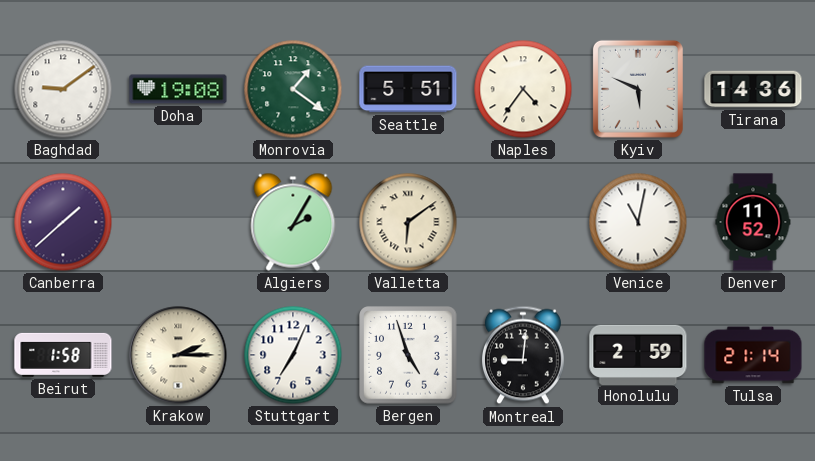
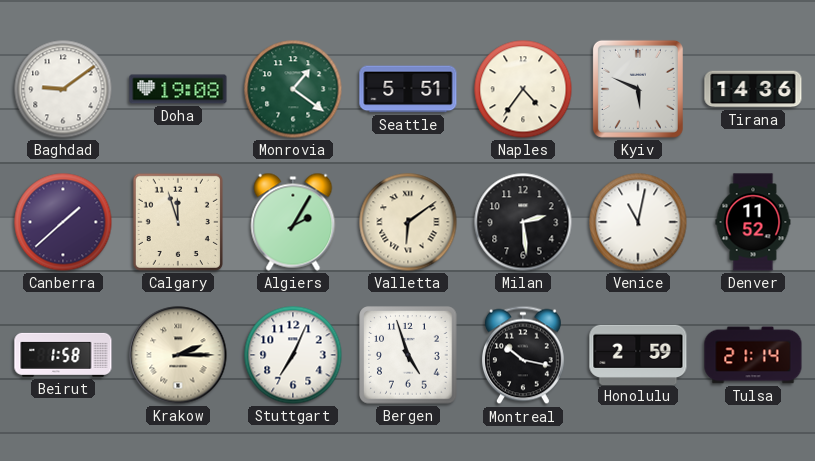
Calgary: none -> 11:57
Milan: none -> 2:29
Montreal: 9:01 -> 10:17
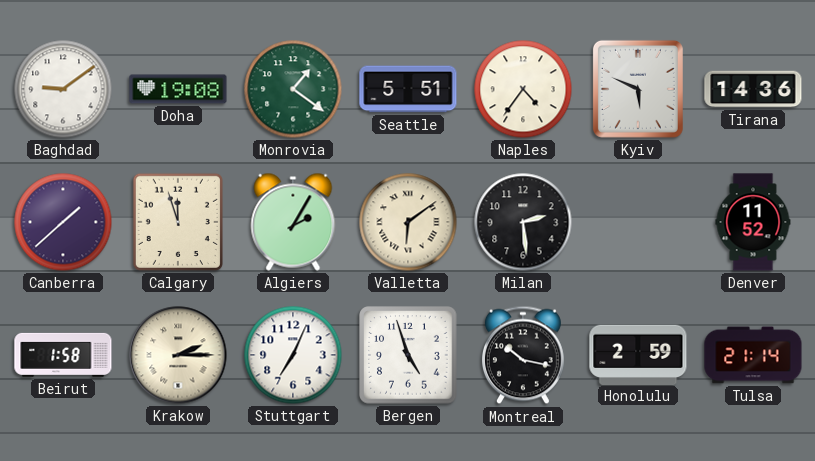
Venice: 11:02 -> none
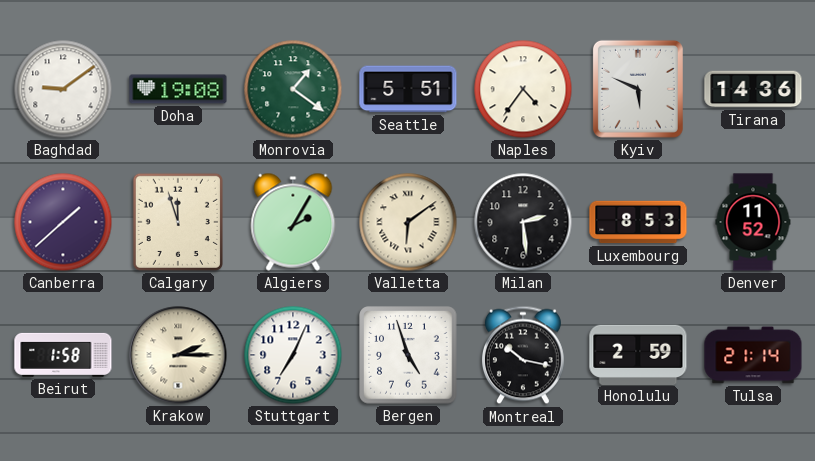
Luxembourg: none -> 8:53
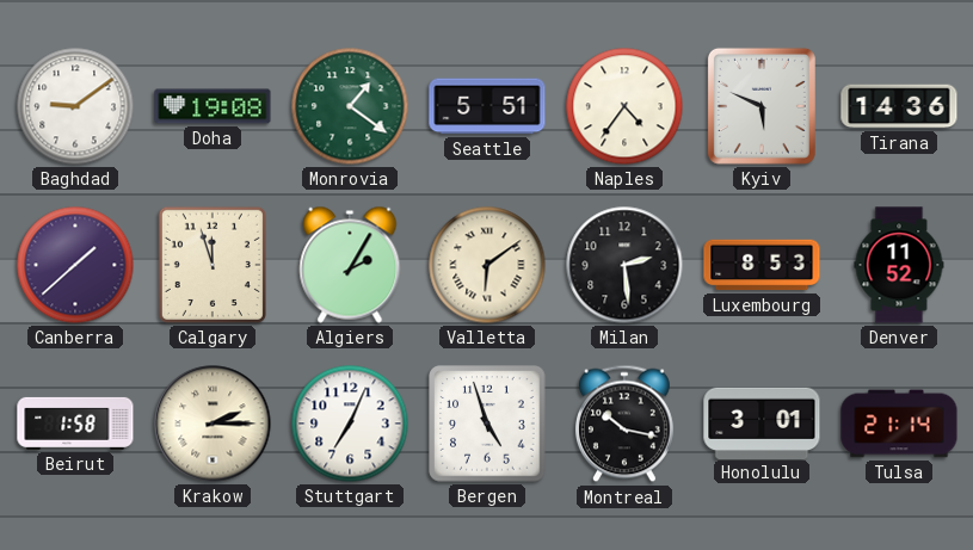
Honolulu: 2:59 -> 3:01
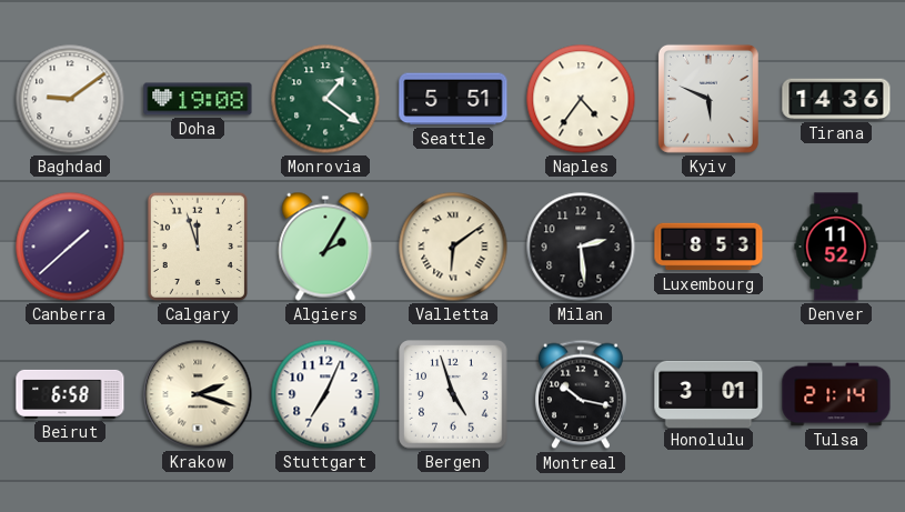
Beirut: 1:58 -> 6:58
Krakow: 2:15 -> 2:18
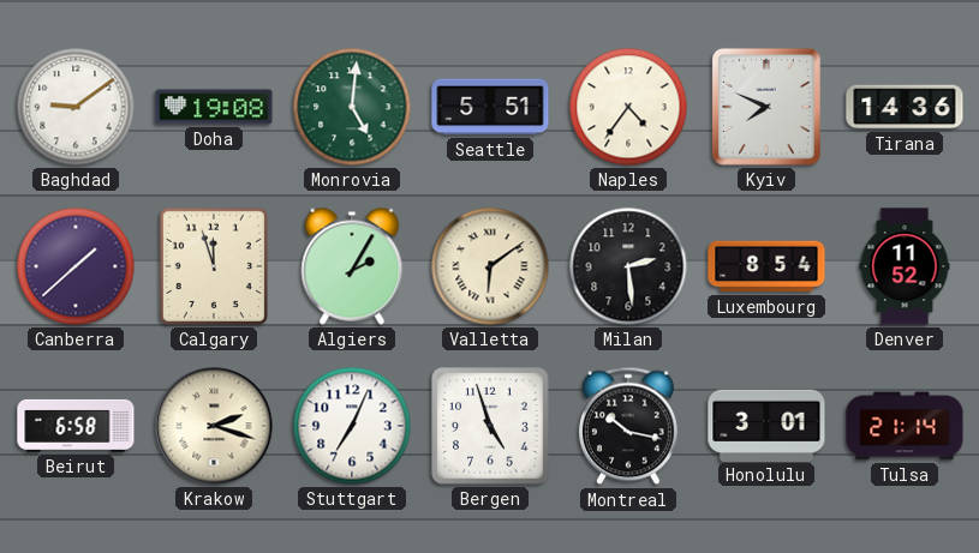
Monrovia: 1:21 -> 5:01
Kyiv: 5:49 -> 7:49
Luxembourg: 8:53 -> 8:54
